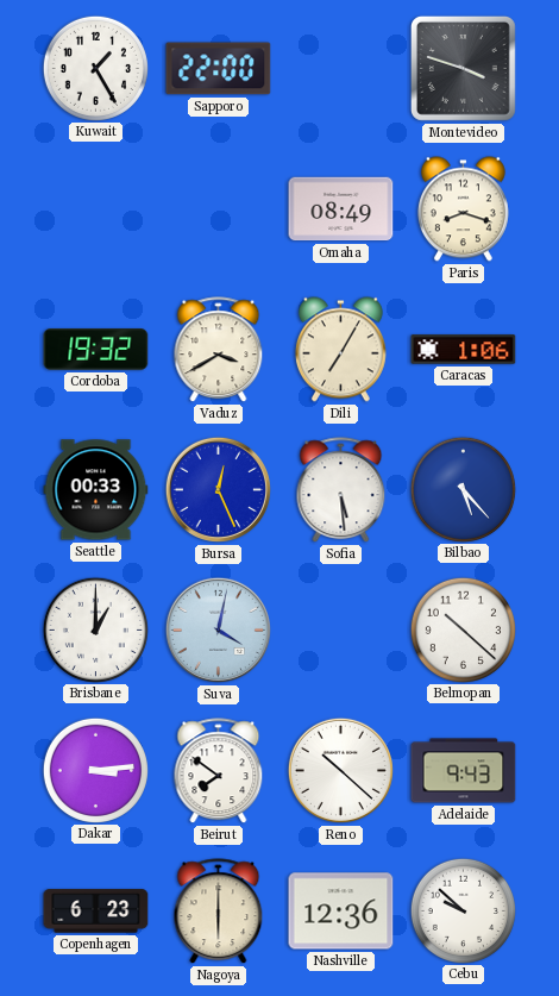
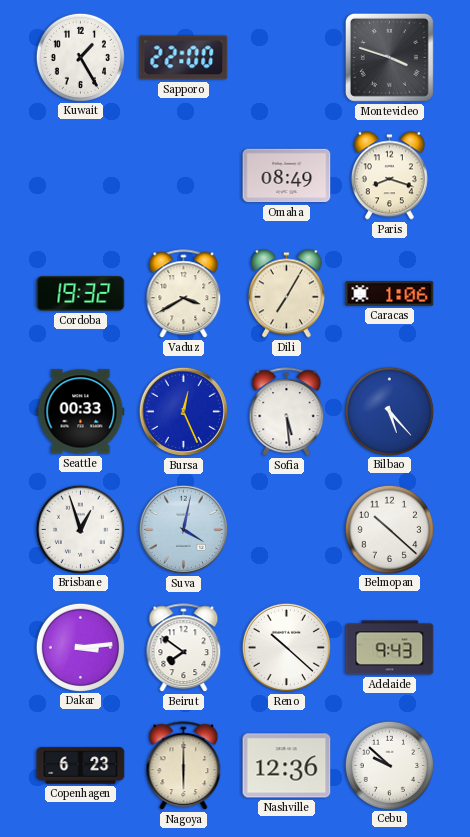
Brisbane: 1:00 -> 12:57
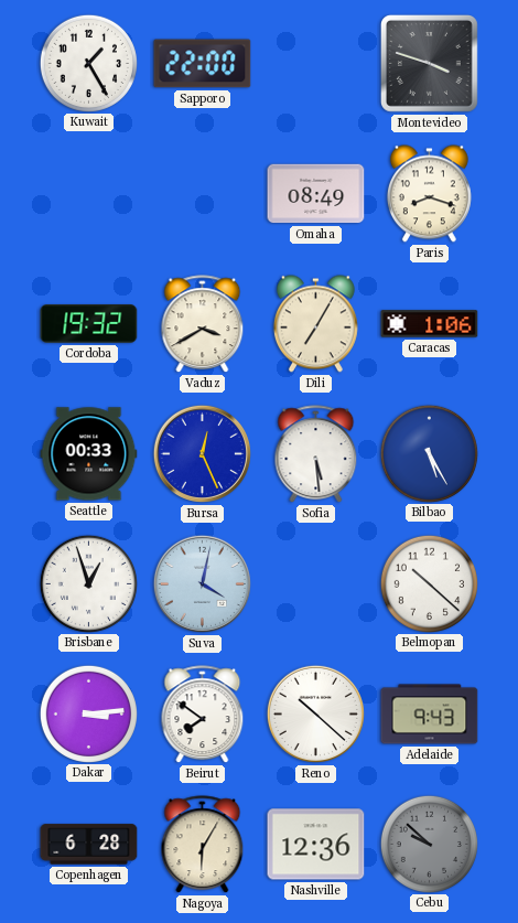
Bilbao: 5:23 -> 5:25
Copenhagen: 6:23 -> 6:28
Nagoya: 6:00 -> 6:05
Cebu dial: white -> grey
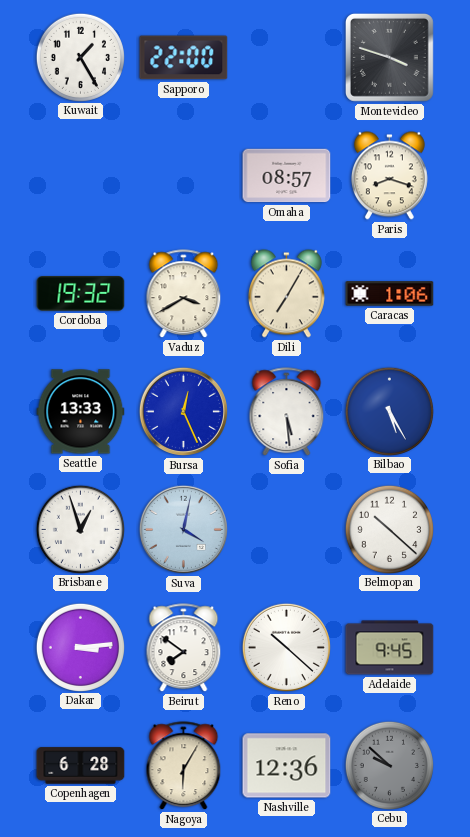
Omaha: 08:49 -> 08:57
Seattle: 00:33 -> 13:33
Adelaide: 9:43 -> 9:45
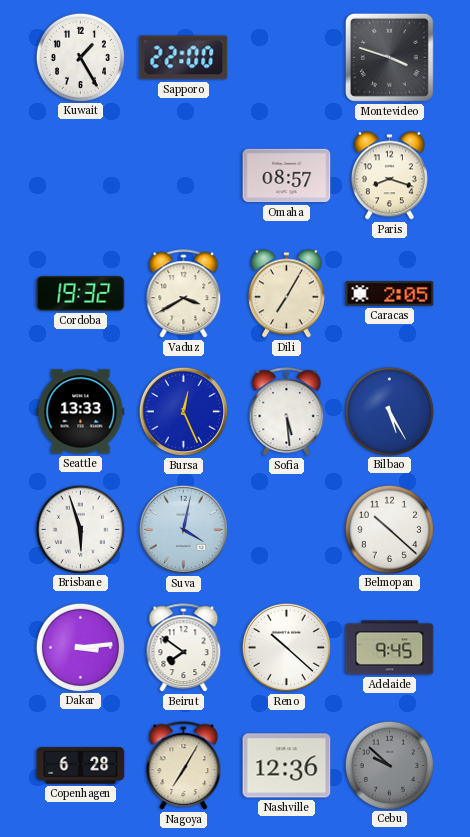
Caracas: 1:06 -> 2:05
Brisbane: 12:57 -> 5:57
Nagoya: 6:05 -> 7:05
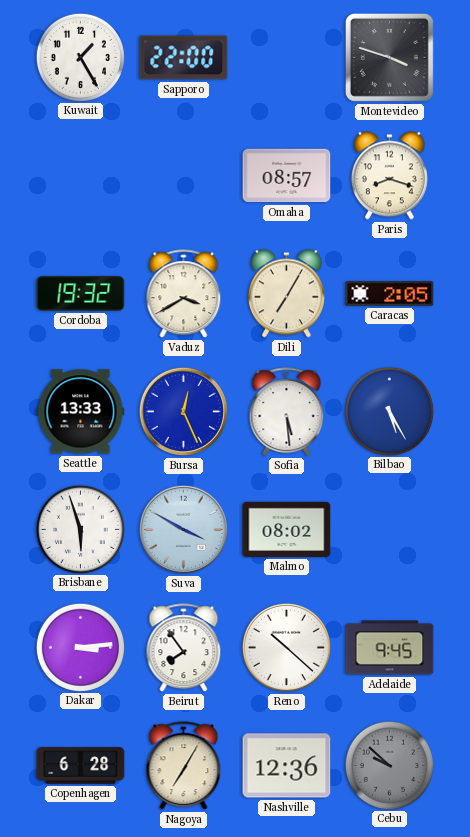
Suva: 4:02 -> 3:50
Malmo: none -> 08:02
Belmopan: 10:22 -> none
Beirut: 7:51 -> 7:54
